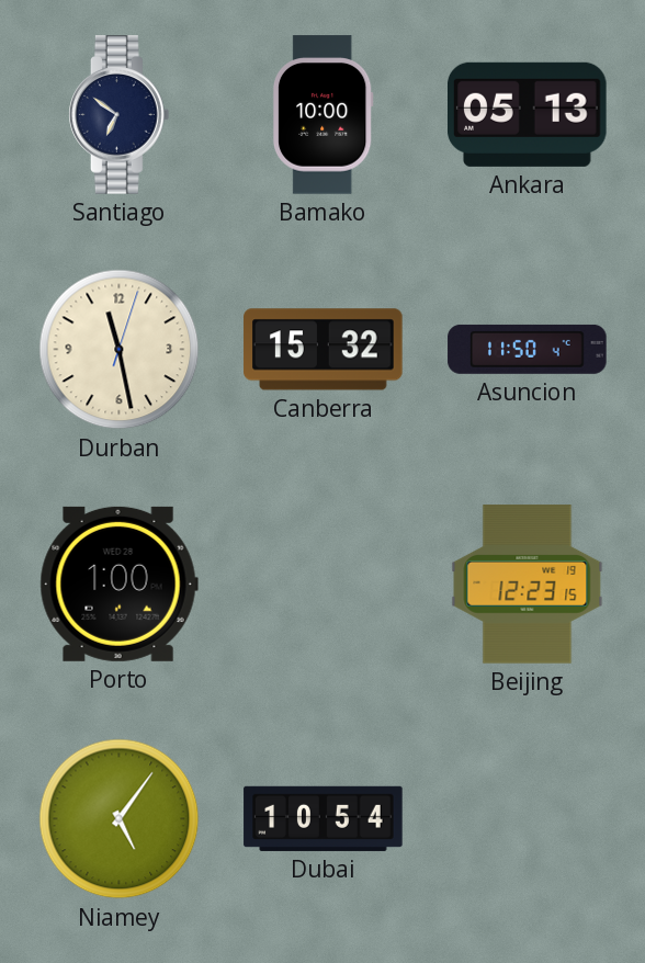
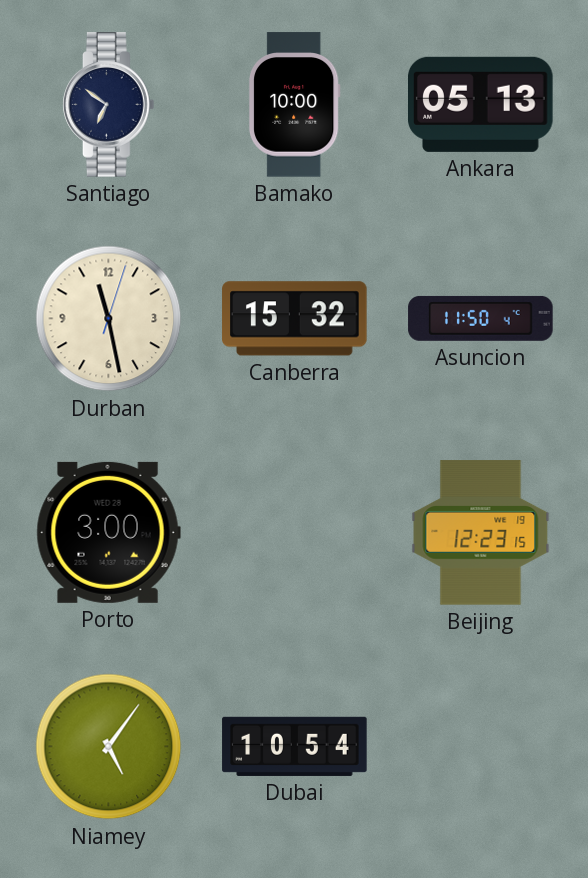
Porto: 1:00 -> 3:00
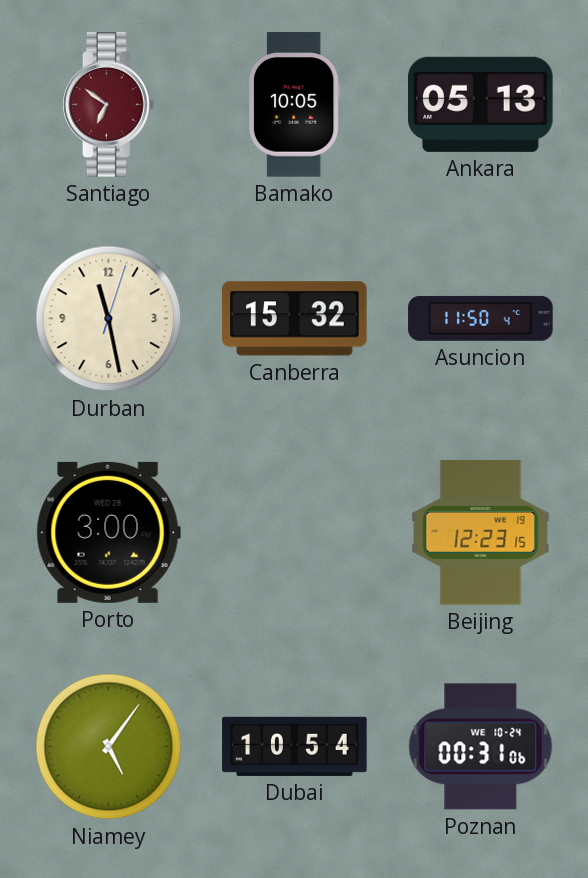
Santiago dial: navy -> burgundy
Bamako: 10:00 -> 10:05
Poznan: none -> 00:31
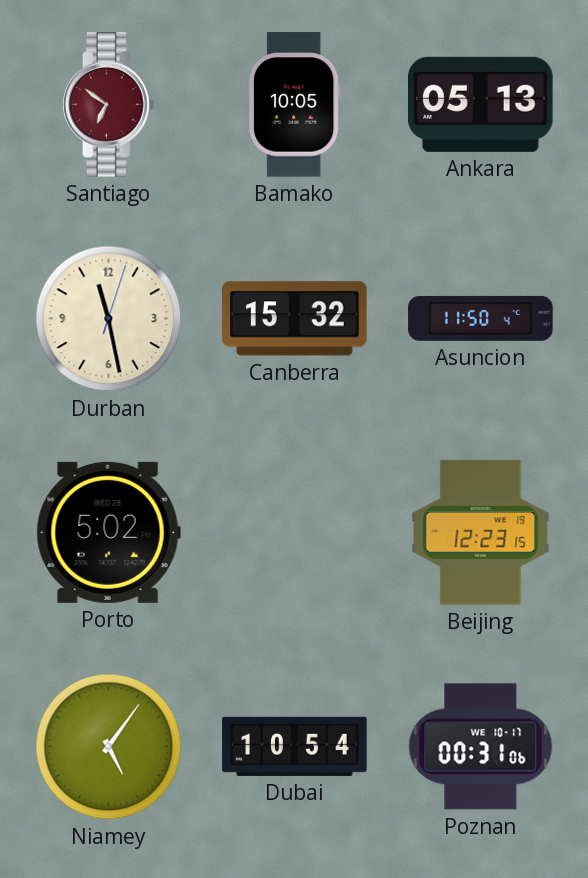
Porto: 3:00 -> 5:02
Poznan date: WE 10-24 -> WE 10-17
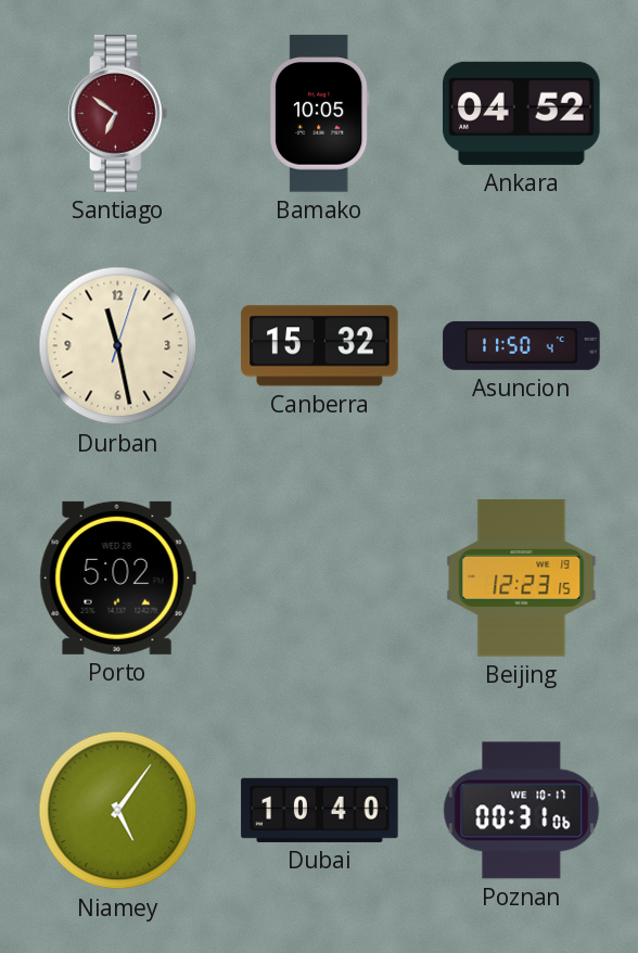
Ankara: 05:13 -> 04:52
Dubai: 10:54 -> 10:40
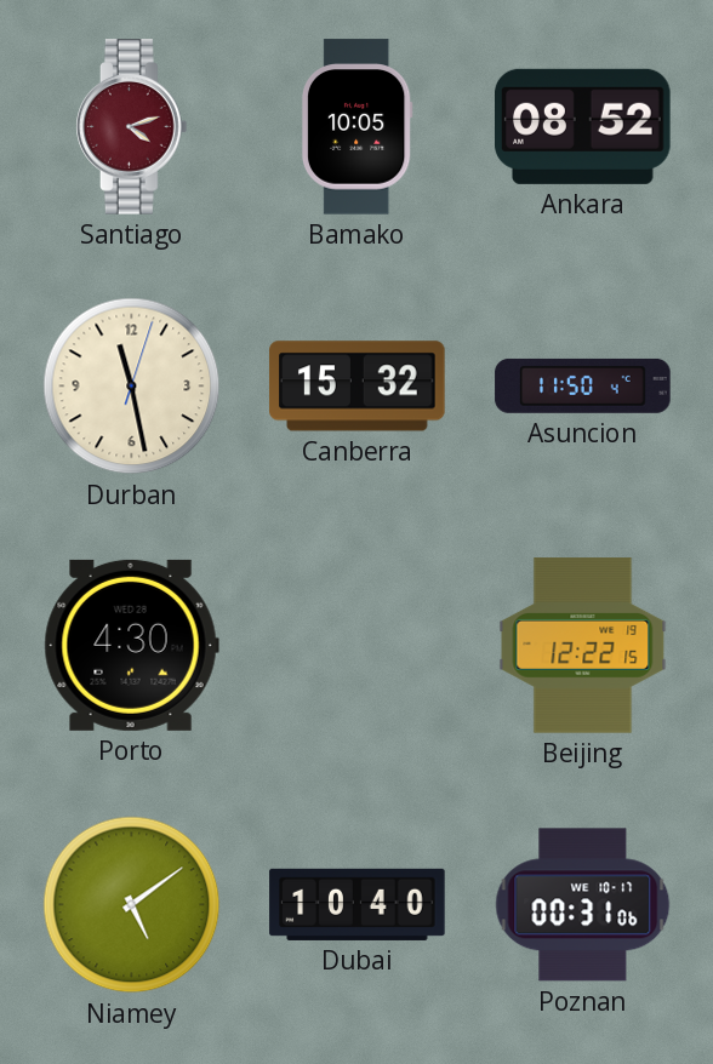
Santiago: 6:51 -> 4:12
Ankara: 04:52 -> 08:52
Porto: 5:02 -> 4:30
Beijing: 12:23 -> 12:22
Niamey: 5:06 -> 5:09
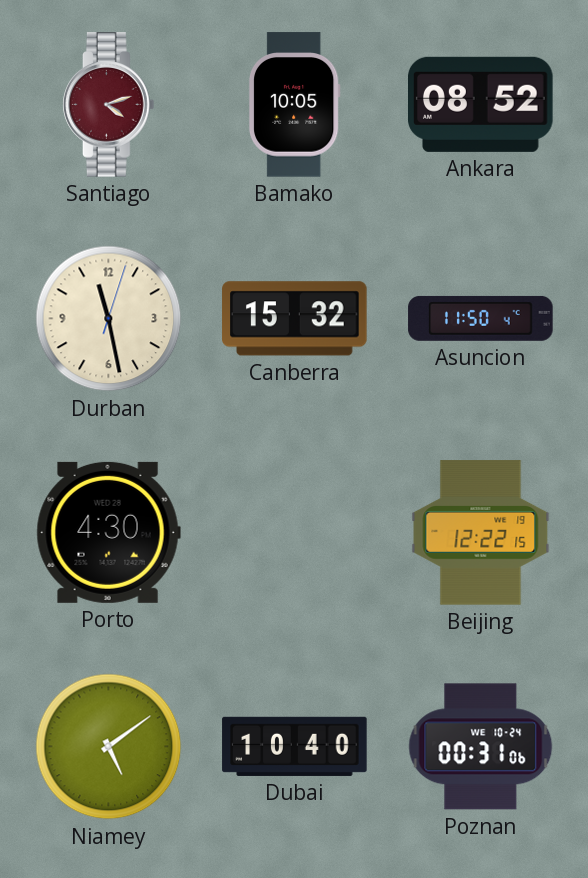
Poznan date: WE 10-17 -> WE 10-24
